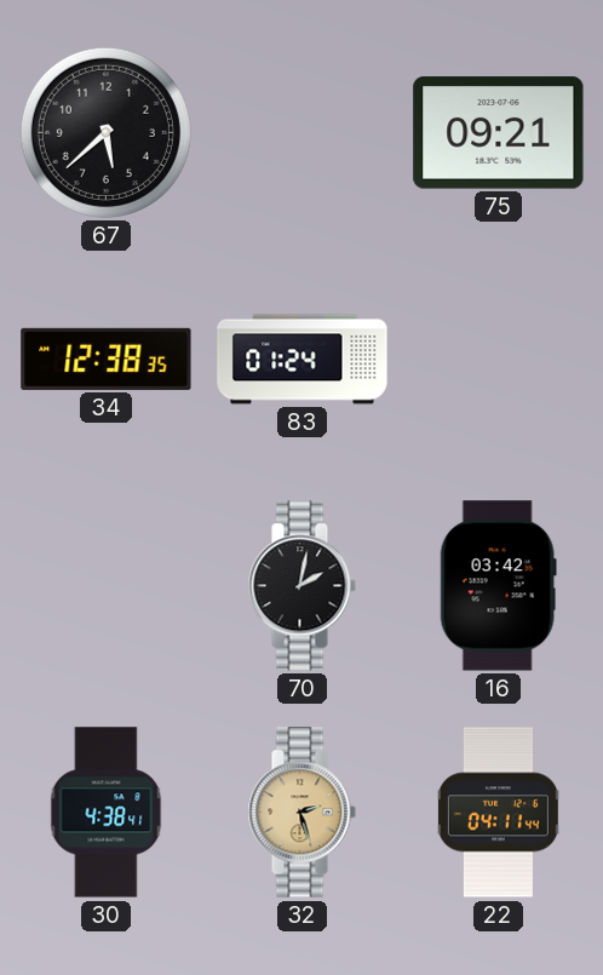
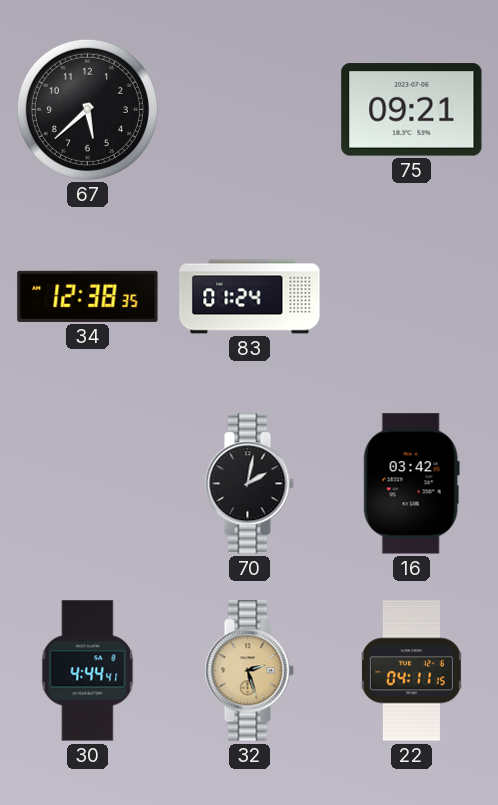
30: 4:38 -> 4:44
22: 04:11:44 -> 04:11:15
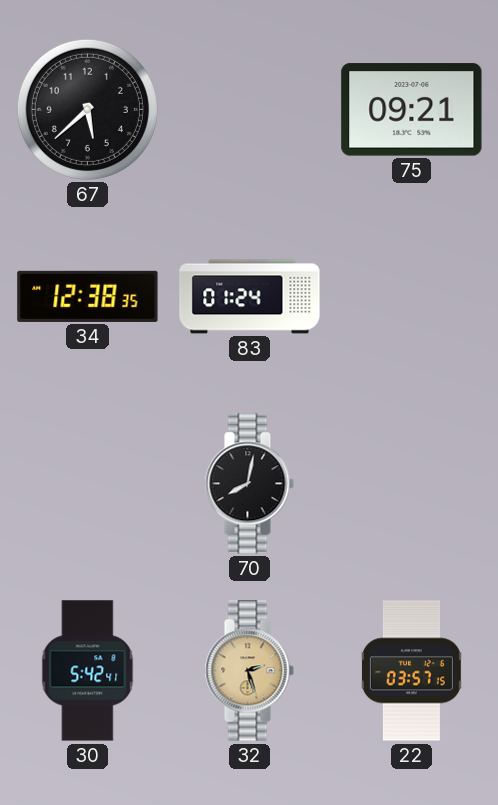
70: 2:02 -> 8:02
16: 03:42 -> none
30: 4:44 -> 5:42
22: 04:11 -> 03:57
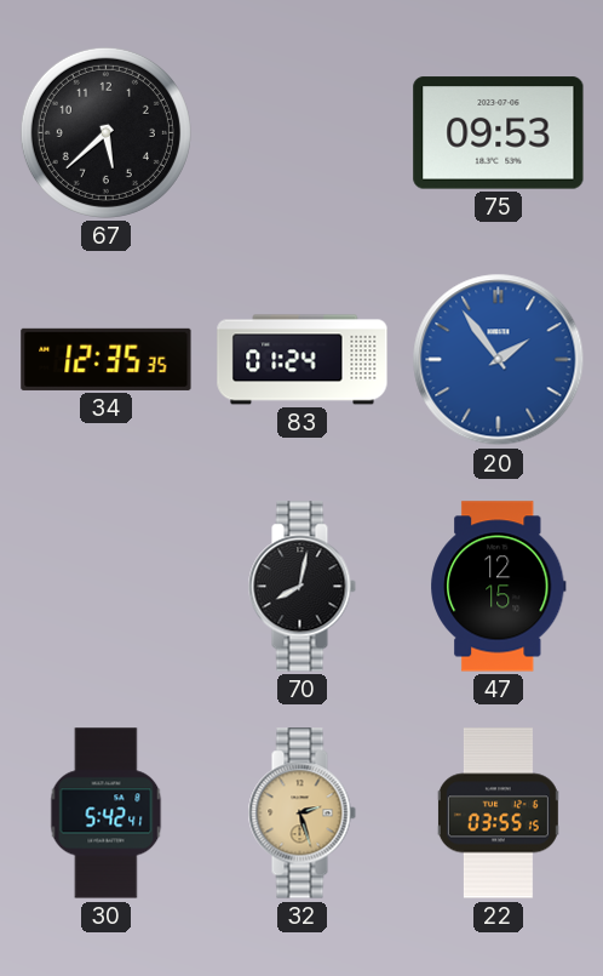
75: 09:21 -> 09:53
34: 12:38 -> 12:35
20: none -> 1:54
47: none -> 12:15
22: 03:57 -> 03:55
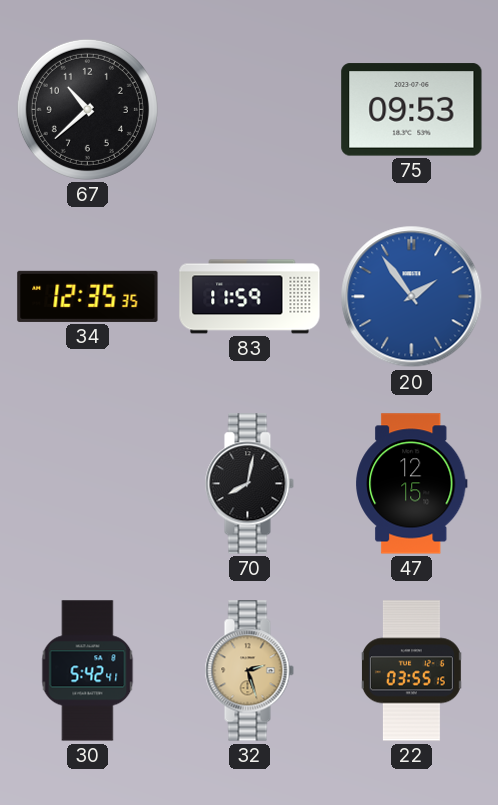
67: 5:38 -> 10:38
83: 01:24 -> 11:59
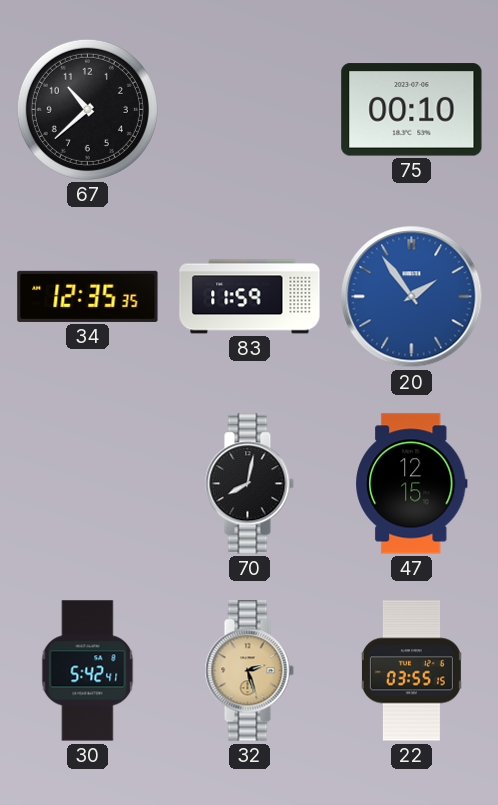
75: 09:53 -> 00:10
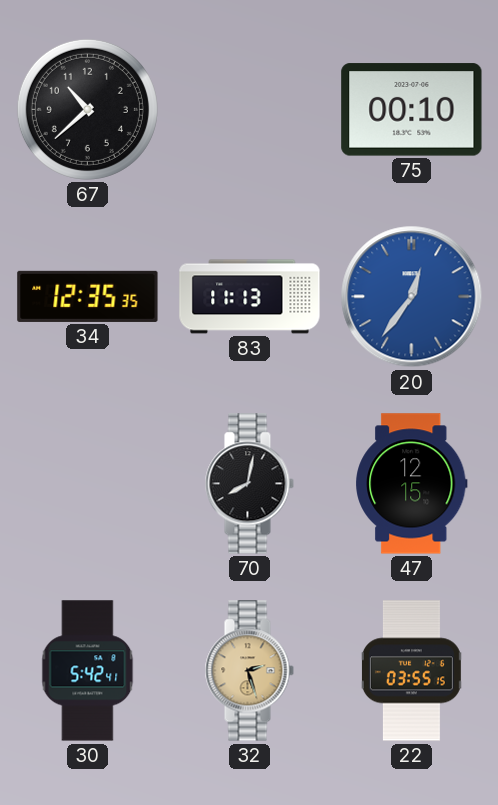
83: 11:59 -> 11:13
20: 1:54 -> 12:36
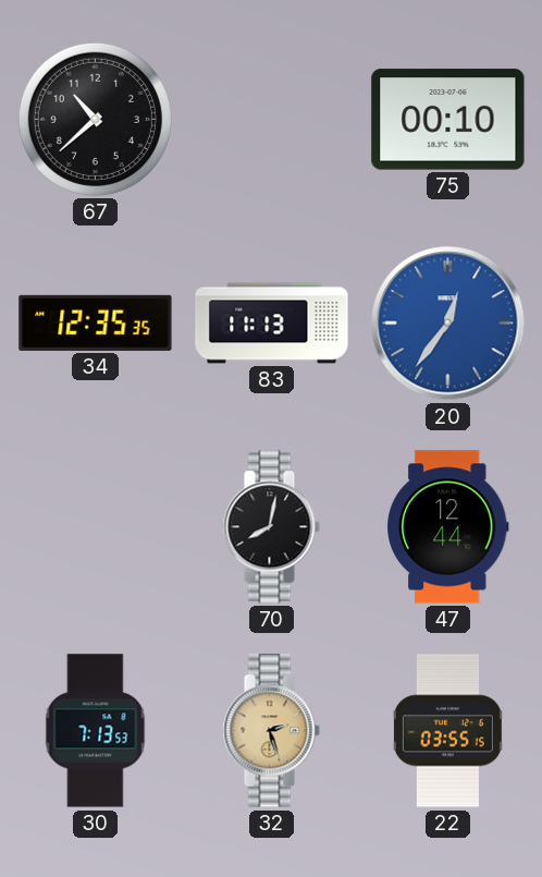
47: 12:15 -> 12:44
30: 5:42 -> 7:13
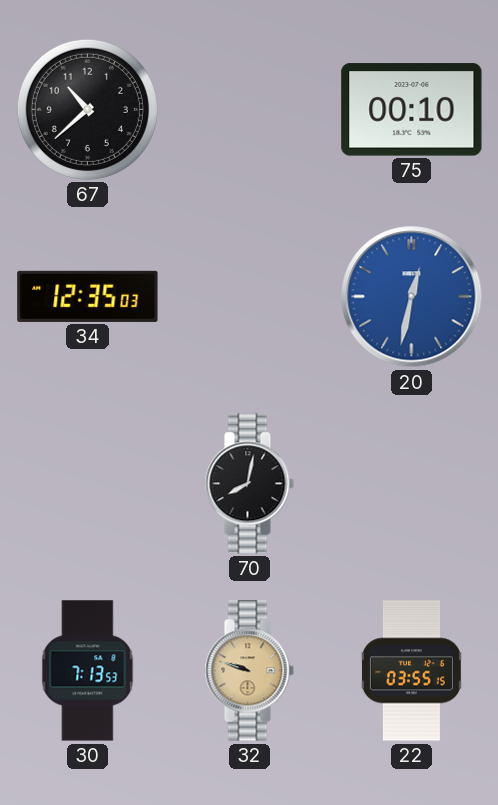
34: 12:35:35 -> 12:35:03
83: 11:13 -> none
20: 12:36 -> 12:32
47: 12:44 -> none
32: 2:27 -> 9:48
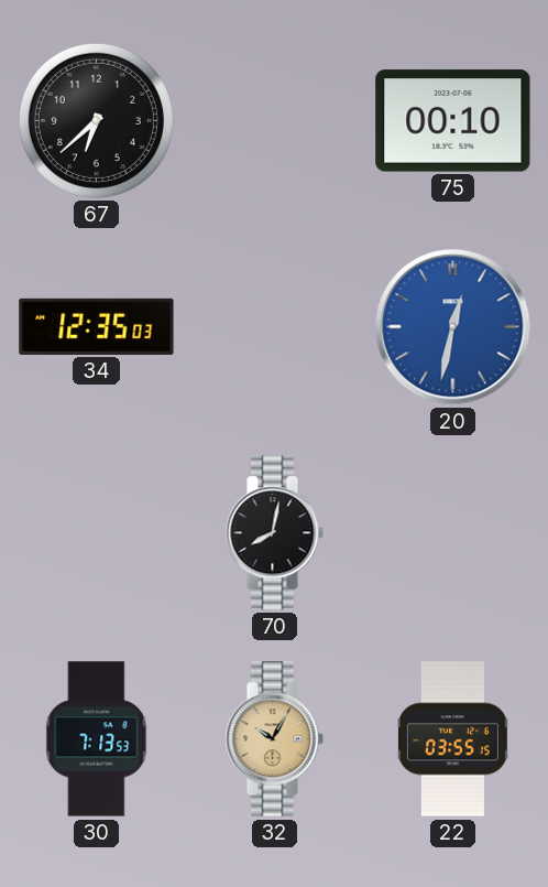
67: 10:38 -> 6:38
32: 9:48 -> 10:05
